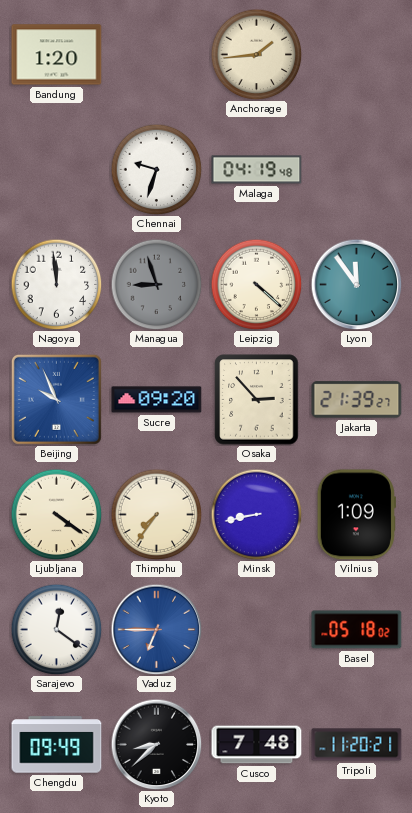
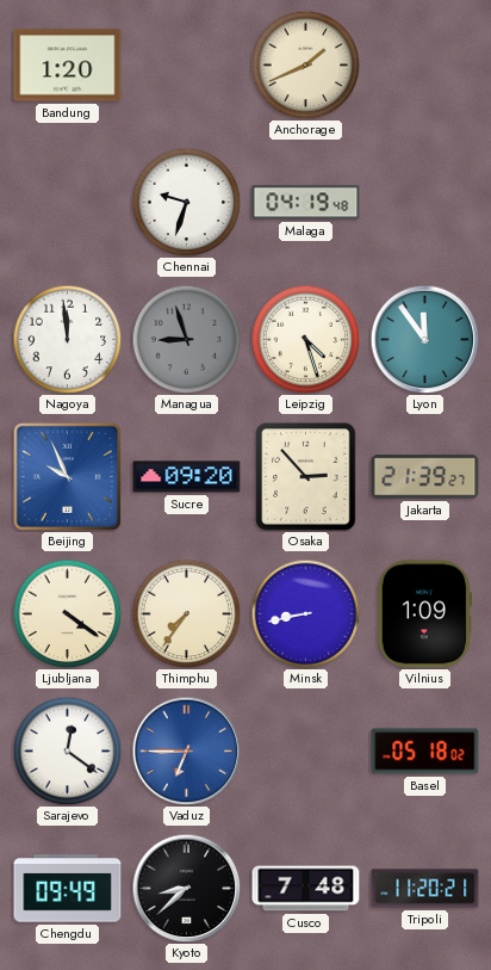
Anchorage: 1:44 -> 1:41
Leipzig: 4:22 -> 4:27
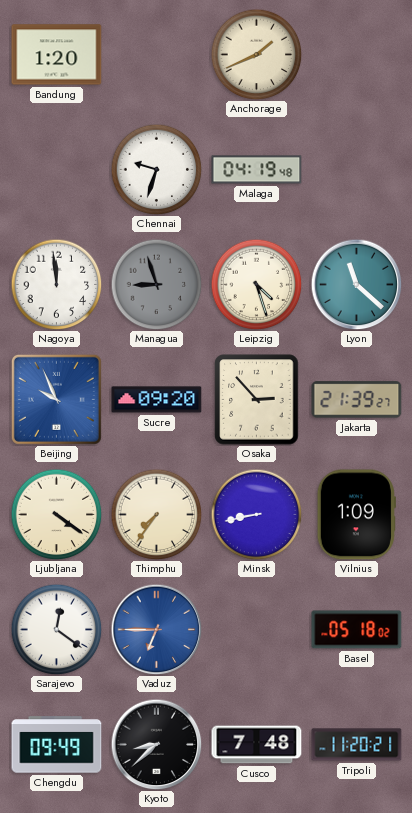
Lyon: 11:54 -> 11:22
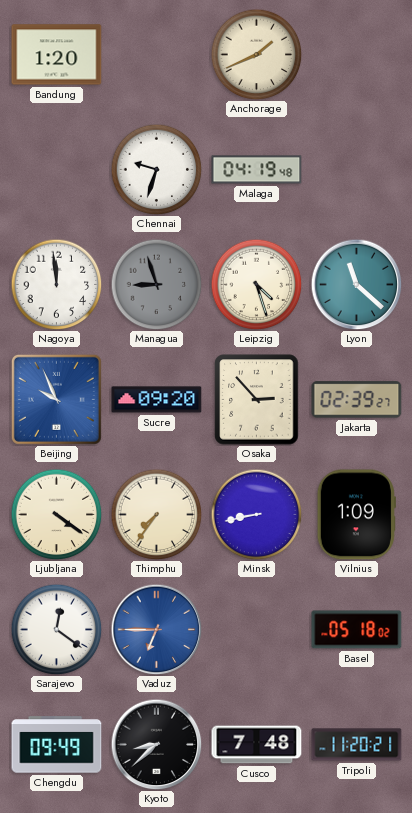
Jakarta: 21:39 -> 02:39
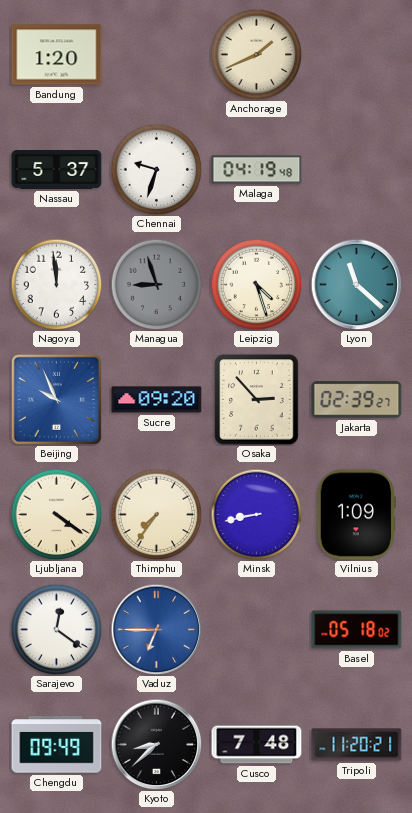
Nassau: none -> 5:37
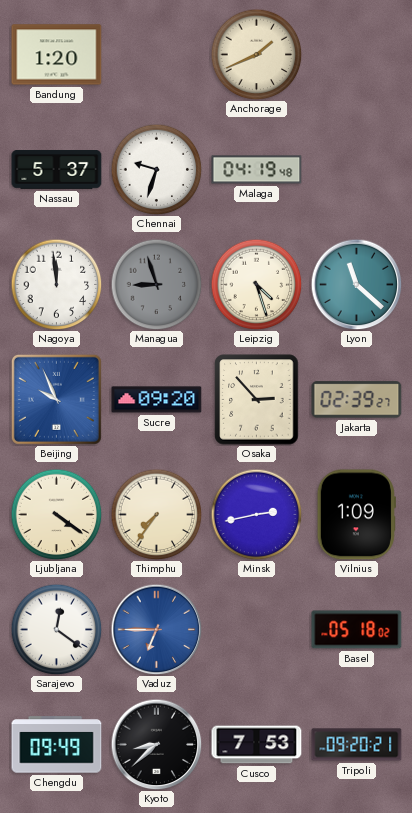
Minsk: 8:43 -> 2:43
Cusco: 7:48 -> 7:53
Tripoli: 11:20 -> 09:20
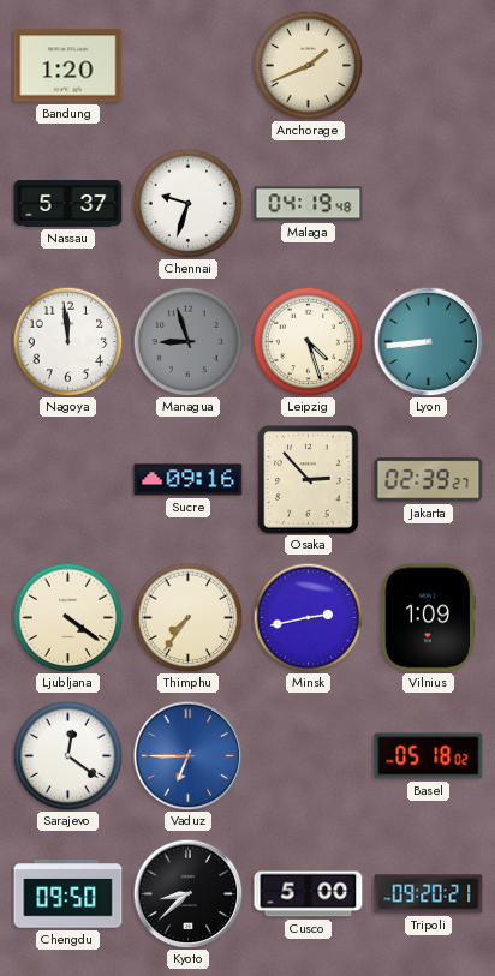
Lyon: 11:22 -> 8:44
Beijing: 9:56 -> none
Sucre: 09:20 -> 09:16
Chengdu: 09:49 -> 09:50
Cusco: 7:53 -> 5:00
